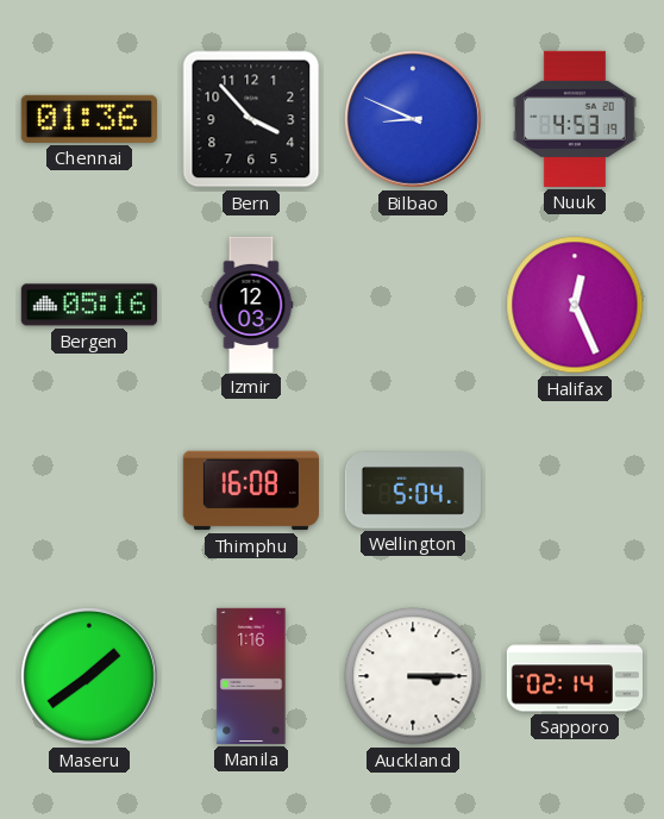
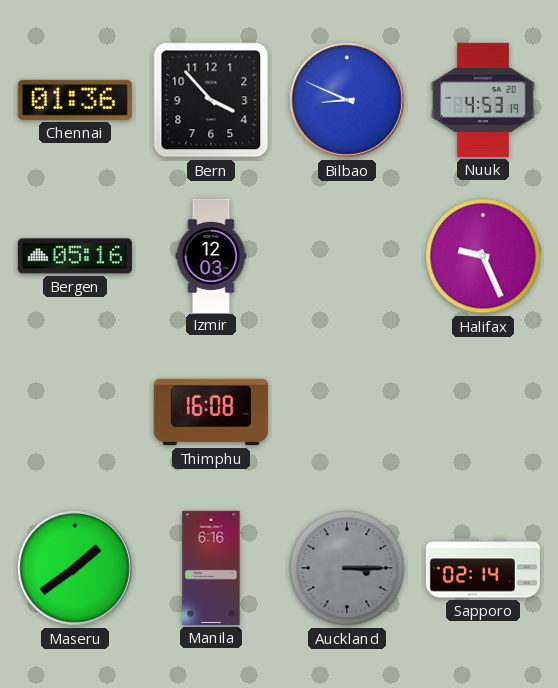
Halifax: 12:26 -> 9:26
Wellington: 5:04 -> none
Manila: 1:16 -> 6:16
Auckland dial: white -> grey
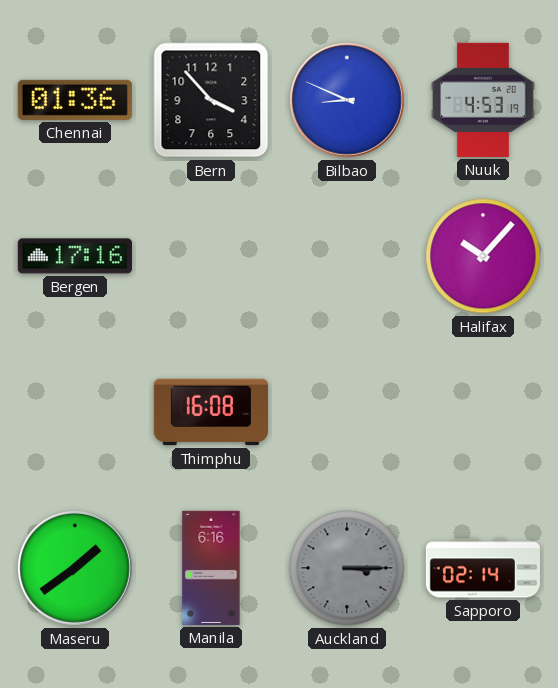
Bergen: 05:16 -> 17:16
Izmir: 12:03 -> none
Halifax: 9:26 -> 10:07
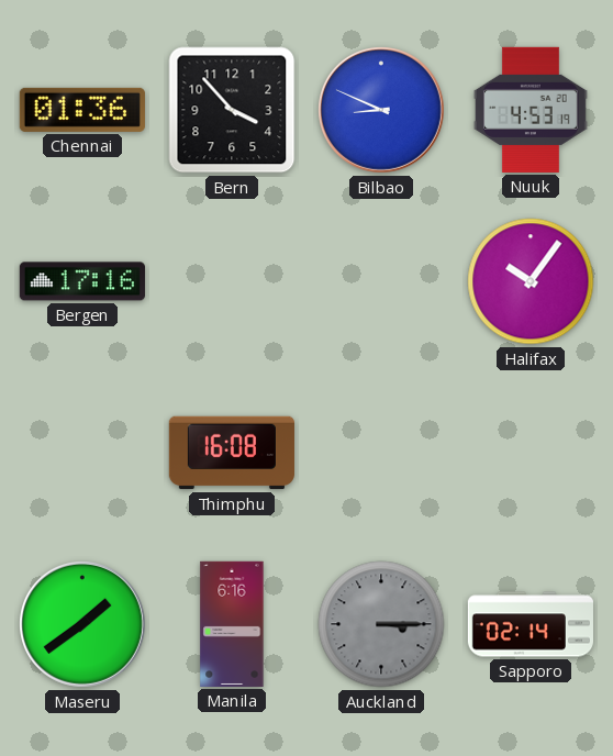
Halifax: 10:07 -> 10:06
